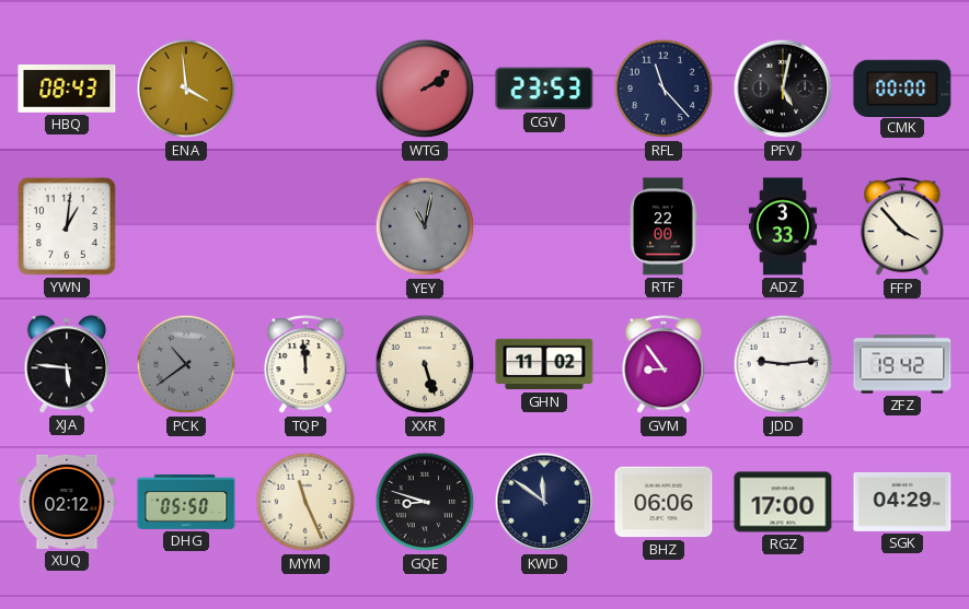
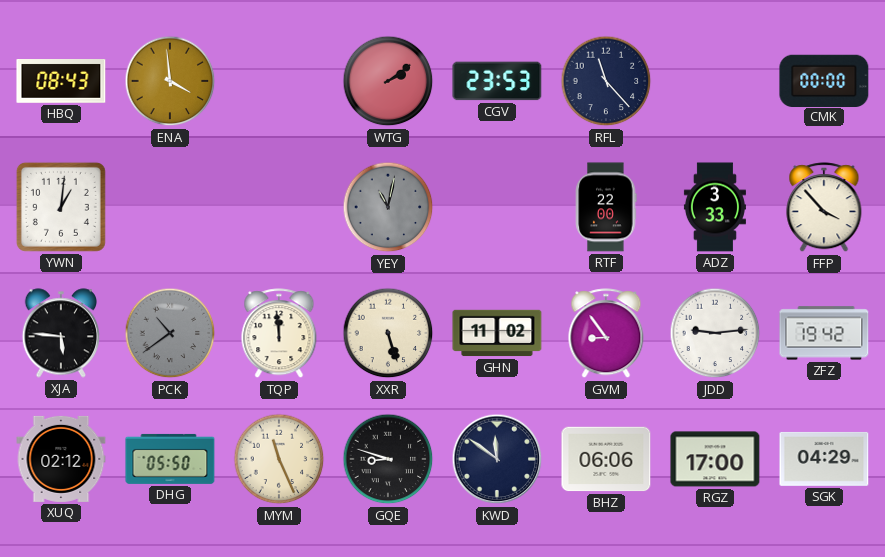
PFV: 5:02 -> none
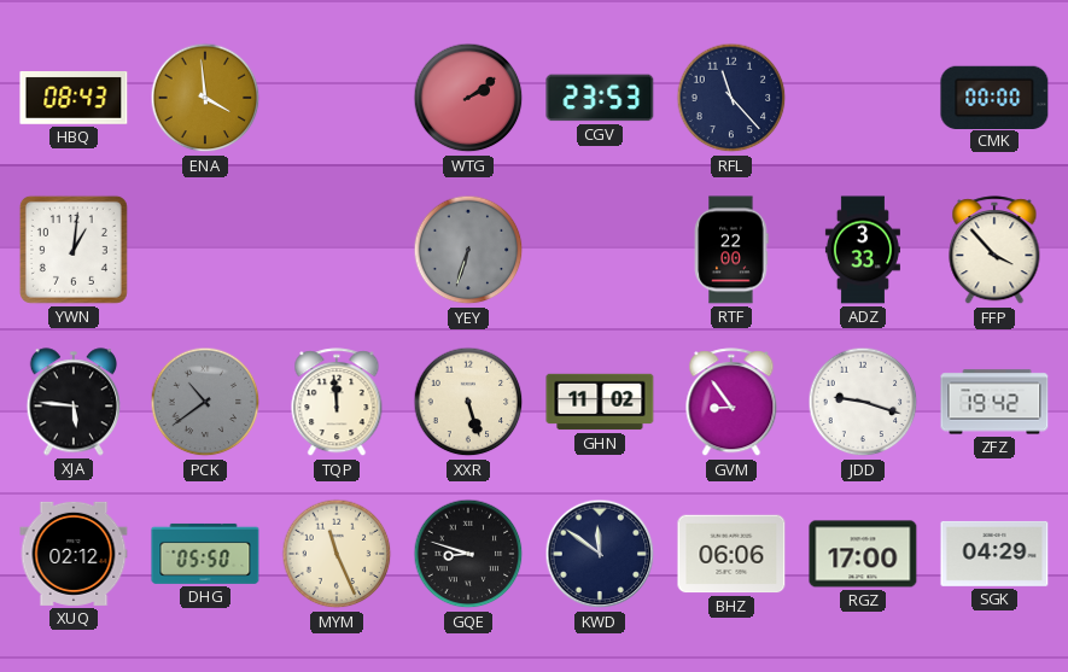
YEY: 11:02 -> 6:33
JDD: 9:14 -> 9:18
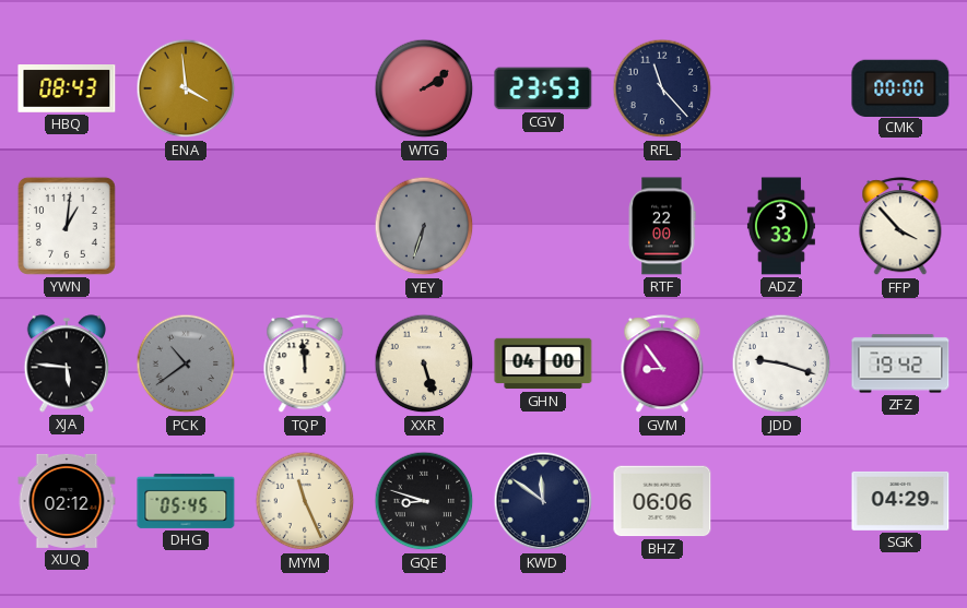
GHN: 11:02 -> 04:00
DHG: 05:50 -> 05:45
RGZ: 17:00 -> none
